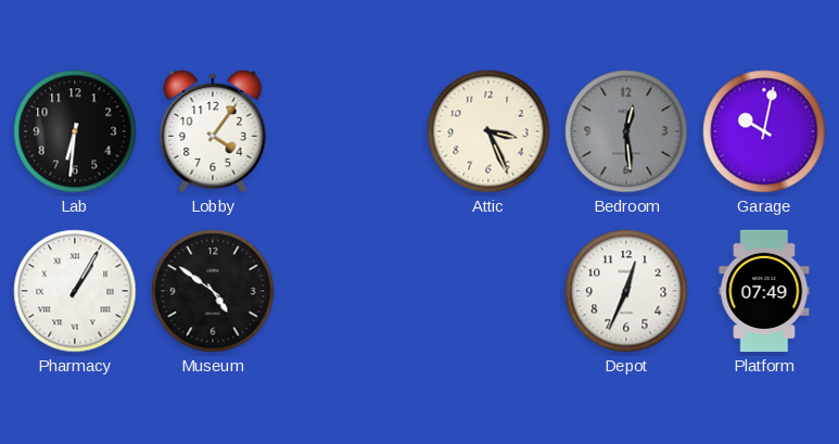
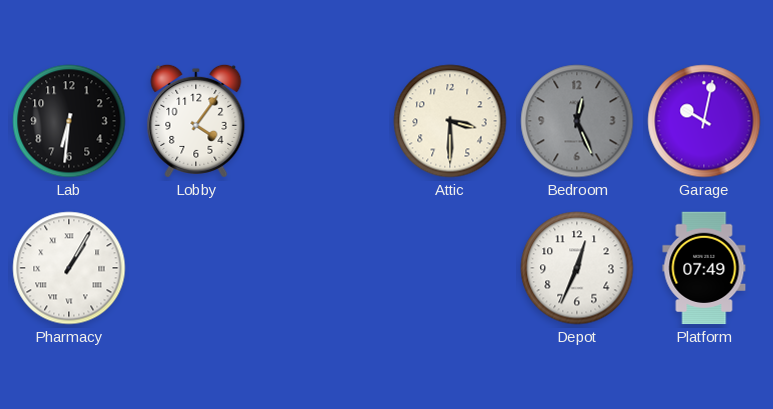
Attic: 3:26 -> 3:30
Bedroom: 12:29 -> 12:26
Museum: 4:51 -> none
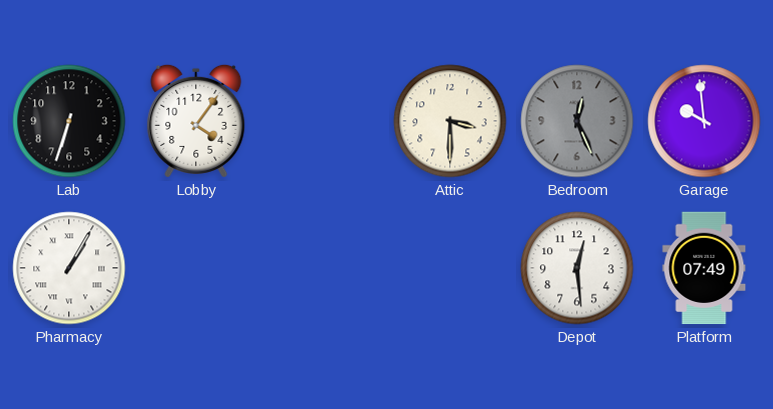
Lab: 6:31 -> 6:33
Garage: 10:02 -> 9:59
Depot: 12:34 -> 12:29
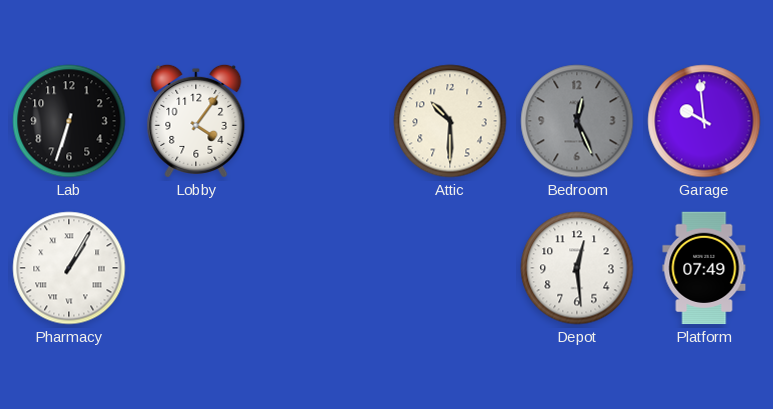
Attic: 3:30 -> 10:30
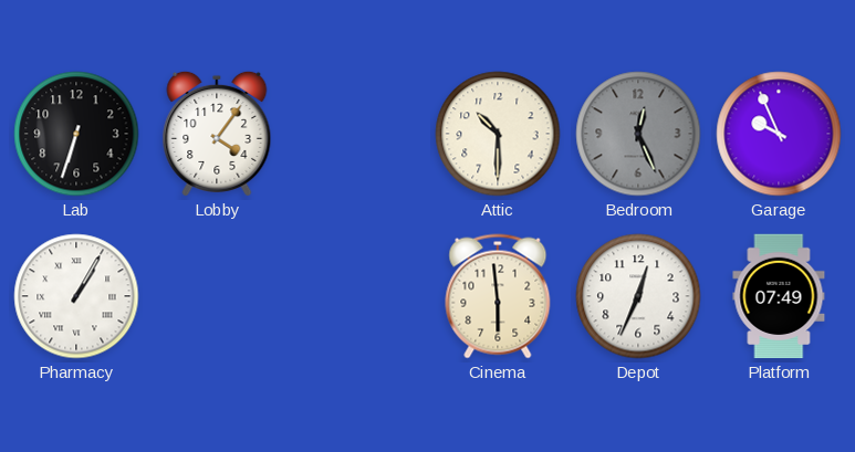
Garage: 9:59 -> 9:56
Cinema: none -> 5:59
Depot: 12:29 -> 12:34
